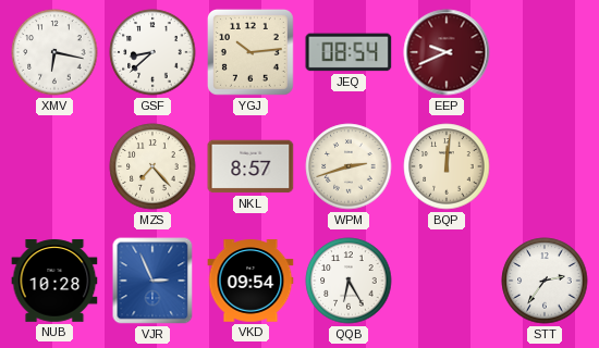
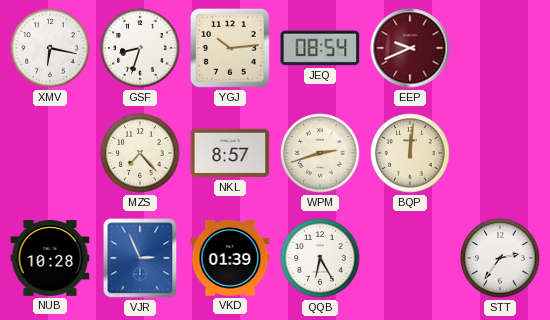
GSF: 8:38 -> 8:33
VKD: 09:54 -> 01:39
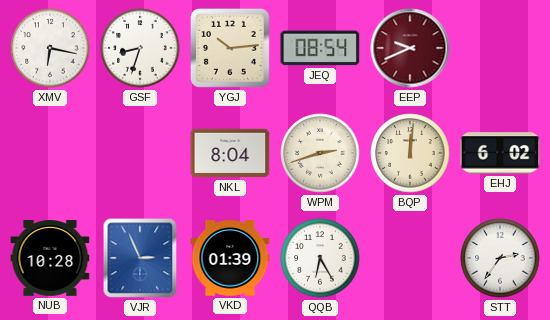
MZS: 7:23 -> none
NKL: 8:57 -> 8:04
EHJ: none -> 6:02
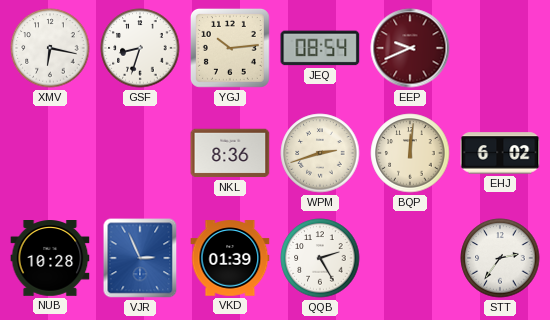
NKL: 8:04 -> 8:36
QQB: 6:25 -> 2:25
